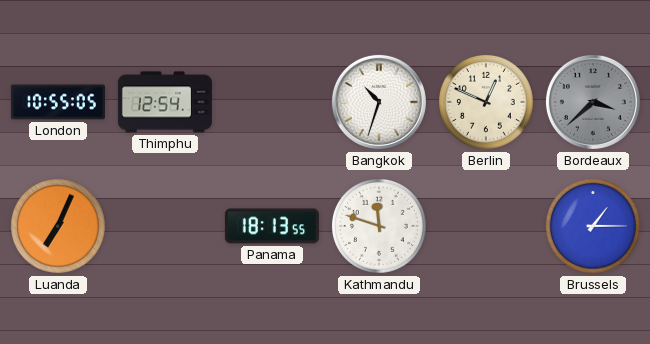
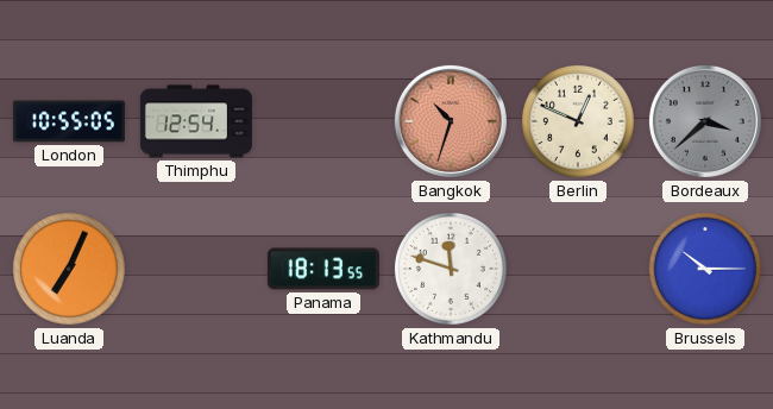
Bangkok dial: white -> salmon
Brussels: 1:15 -> 10:15
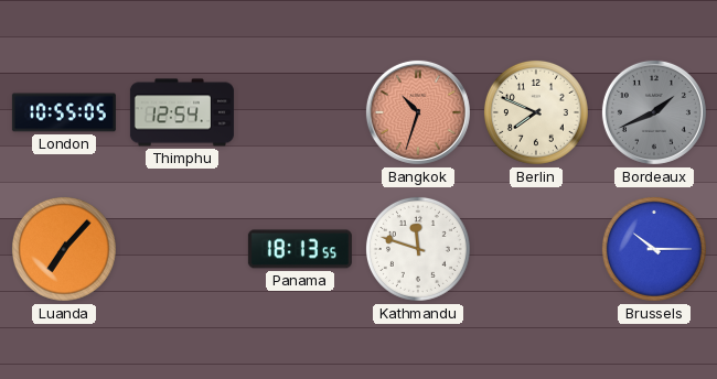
Berlin: 12:49 -> 7:49
Bordeaux: 3:38 -> 1:41
Luanda: 7:04 -> 7:07
